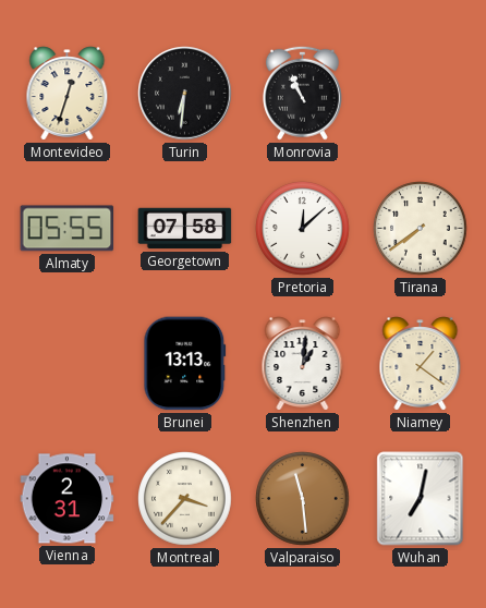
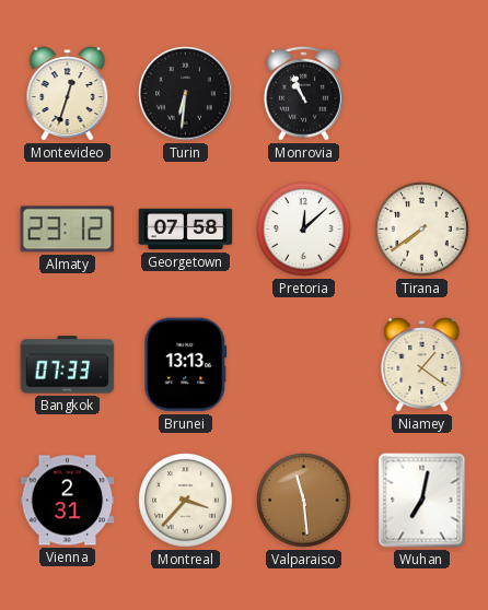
Almaty: 05:55 -> 23:12
Bangkok: none -> 07:33
Shenzhen: 1:01 -> none
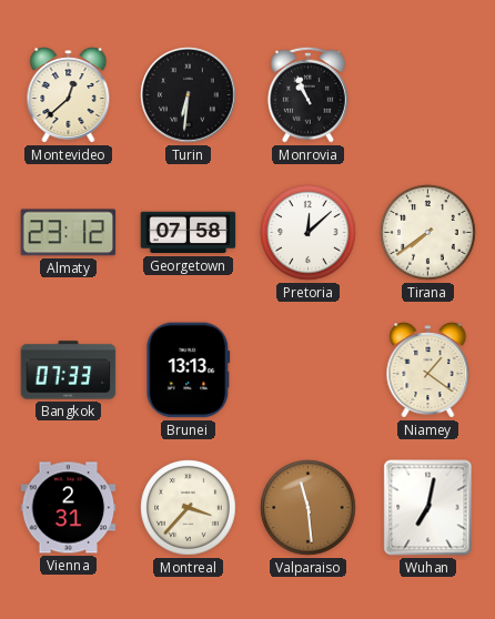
Montevideo: 12:33 -> 12:38
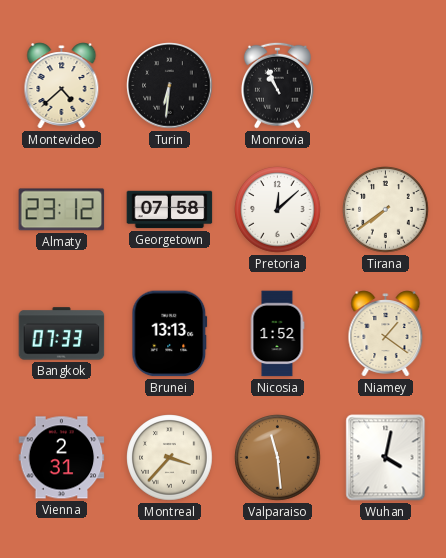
Montevideo: 12:38 -> 4:38
Nicosia: none -> 1:52
Wuhan: 7:02 -> 4:02
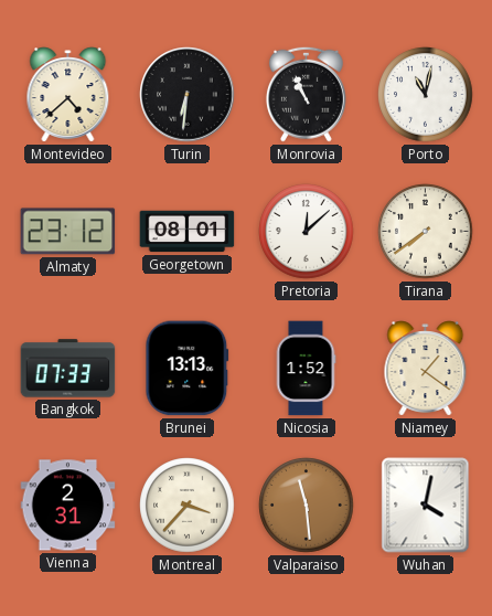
Porto: none -> 11:02
Georgetown: 07:58 -> 08:01
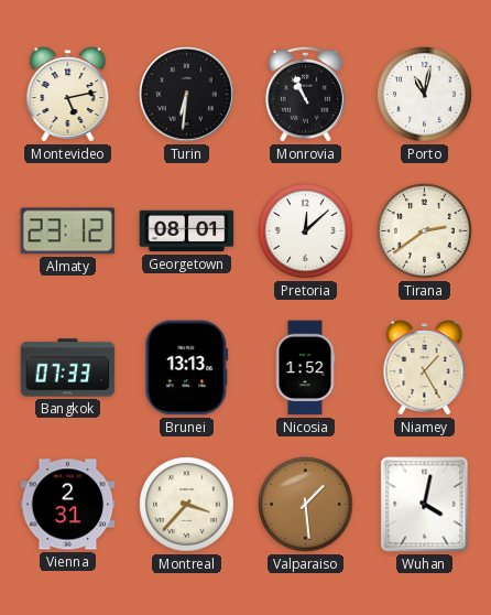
Montevideo: 4:38 -> 5:13
Tirana: 7:39 -> 2:39
Niamey: 1:21 -> 1:25
Valparaiso: 11:29 -> 1:29
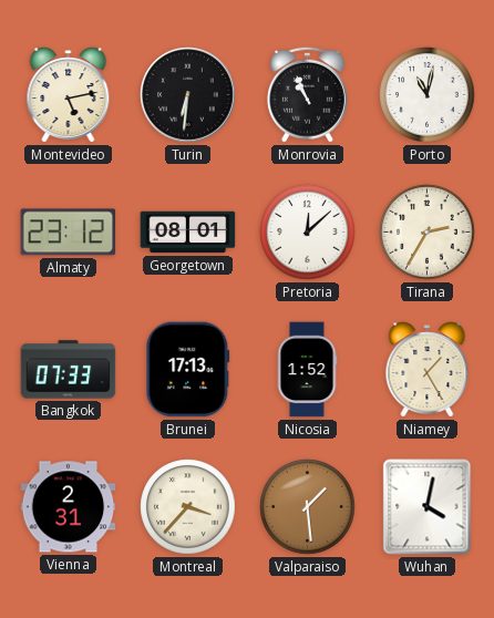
Tirana: 2:39 -> 2:35
Brunei: 13:13 -> 17:13
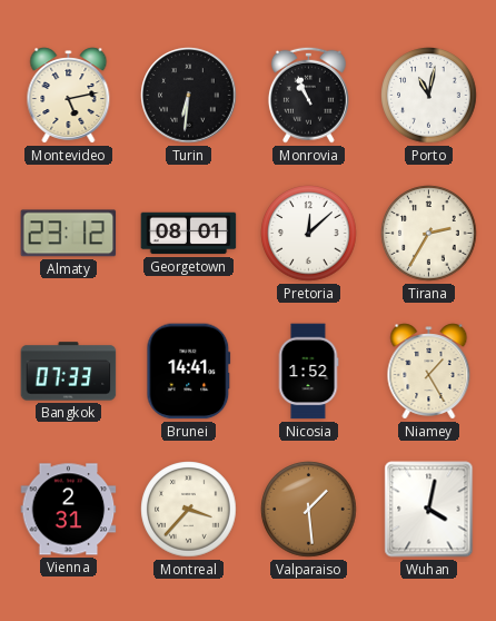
Brunei: 17:13 -> 14:41
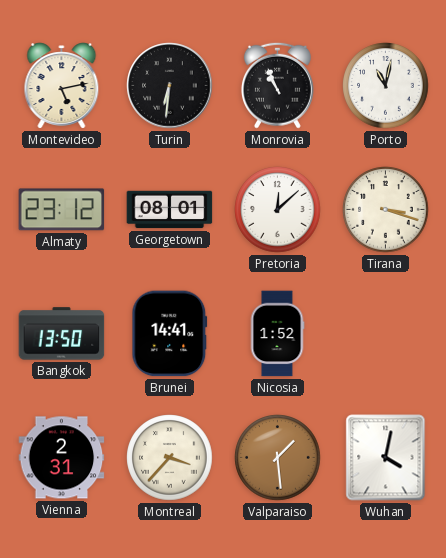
Tirana: 2:35 -> 3:18
Bangkok: 07:33 -> 13:50
Niamey: 1:25 -> none
